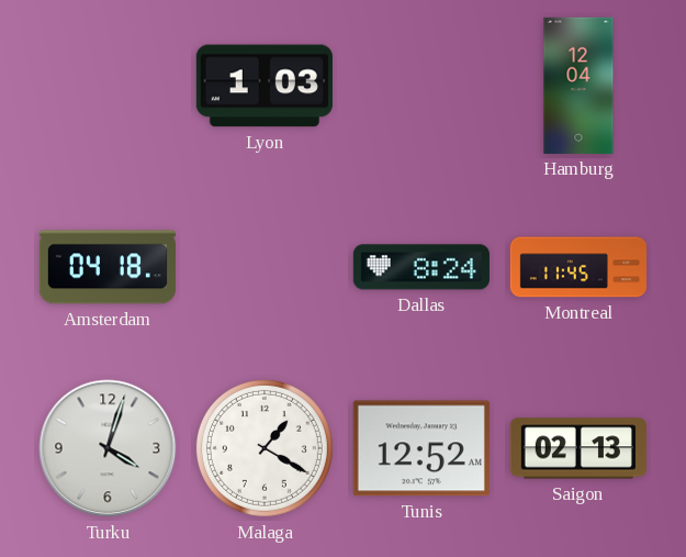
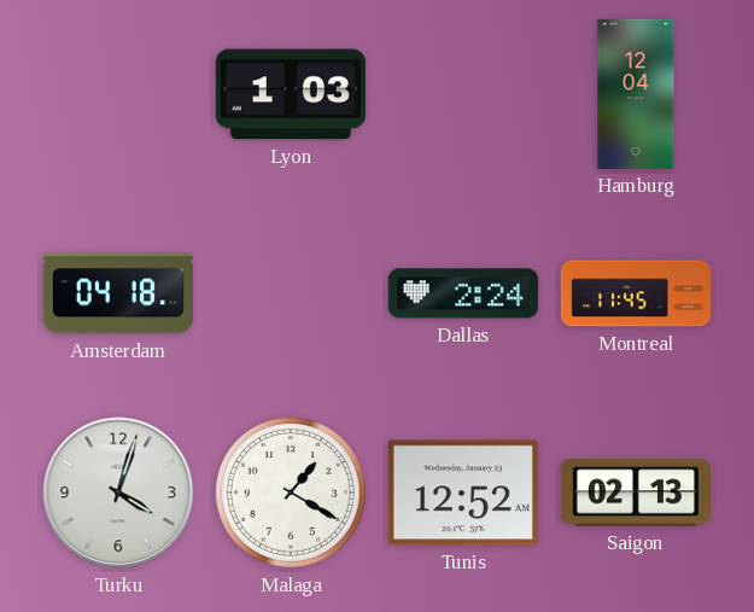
Dallas: 8:24 -> 2:24
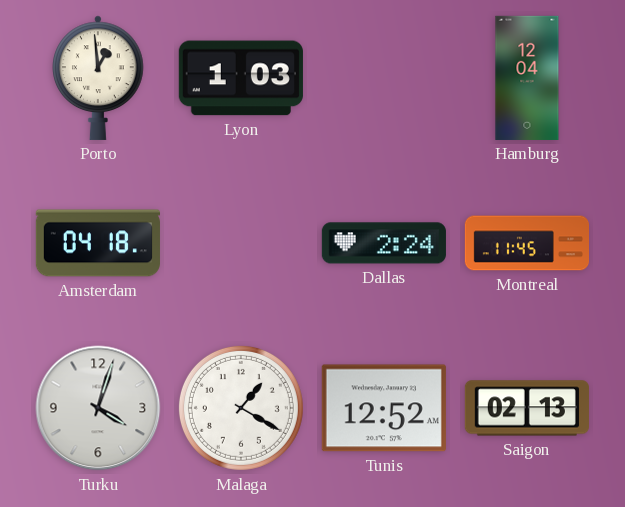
Porto: none -> 12:59
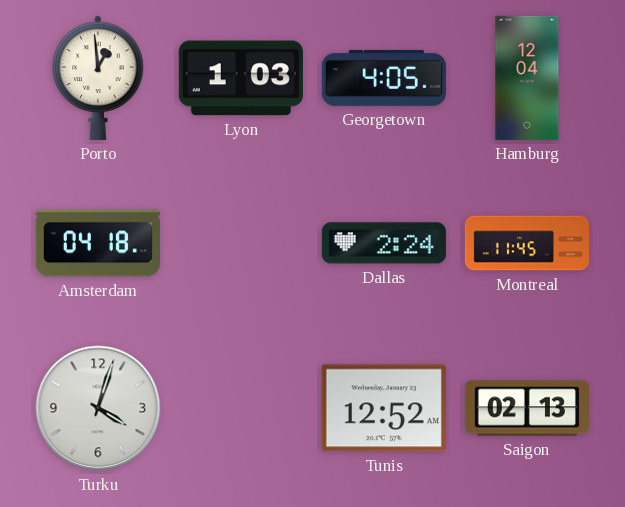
Georgetown: none -> 4:05
Malaga: 1:20 -> none
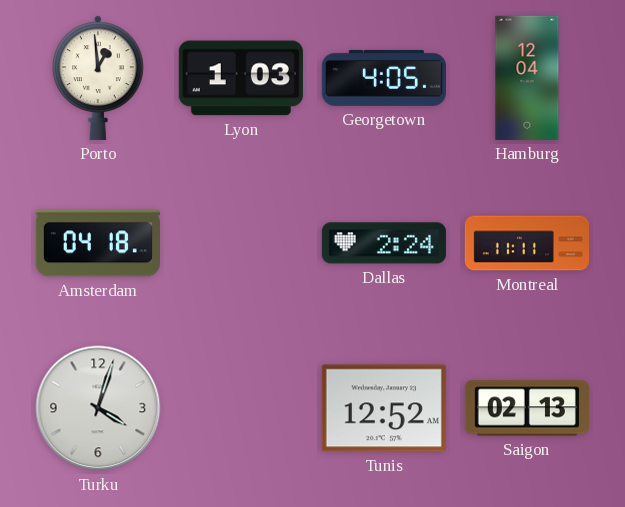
Montreal: 11:45 -> 11:11
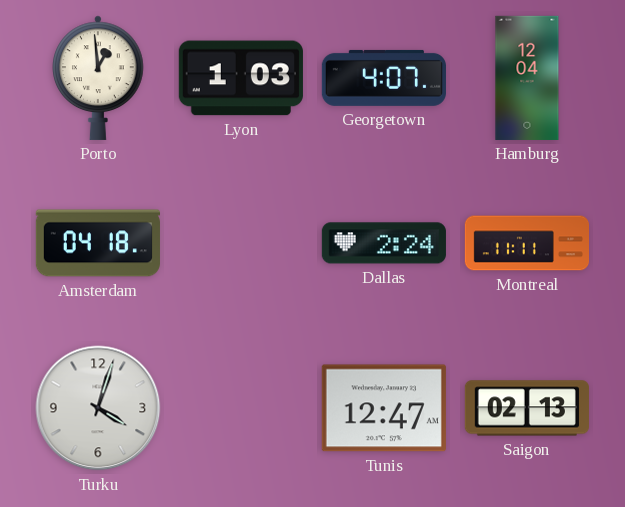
Georgetown: 4:05 -> 4:07
Tunis: 12:52 -> 12:47
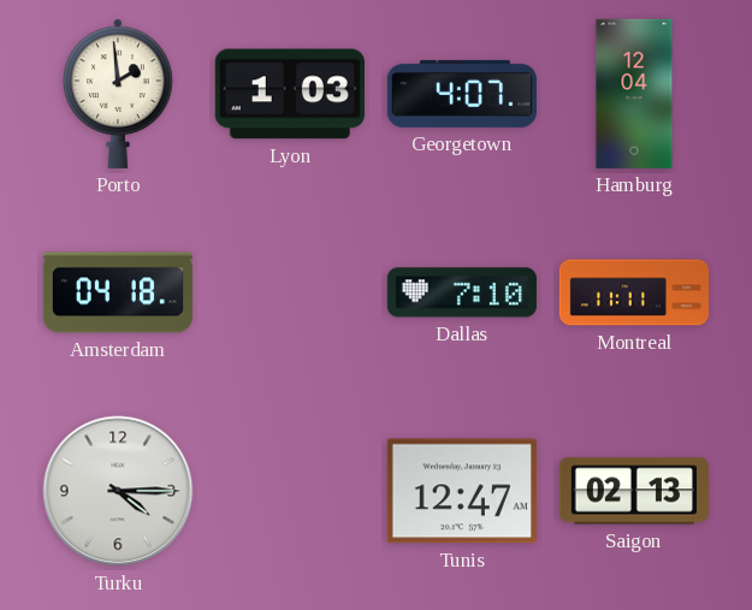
Porto: 12:59 -> 1:59
Dallas: 2:24 -> 7:10
Turku: 4:03 -> 4:15
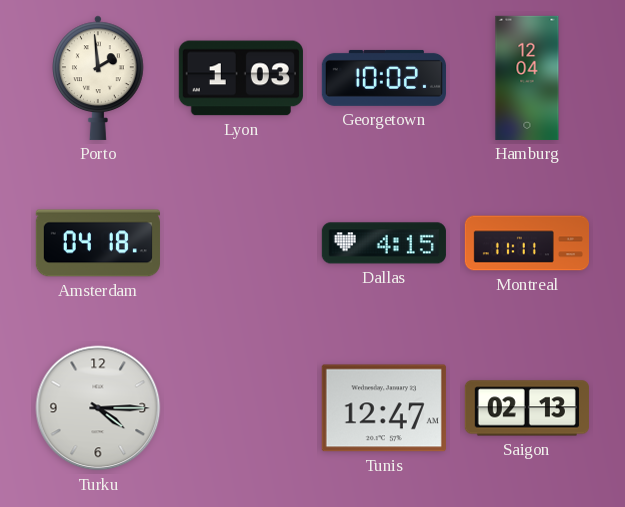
Georgetown: 4:07 -> 10:02
Dallas: 7:10 -> 4:15
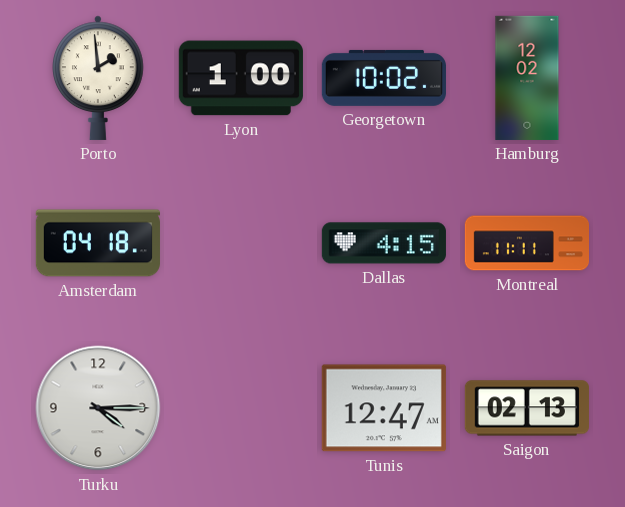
Lyon: 1:03 -> 1:00
Hamburg: 12:04 -> 12:02
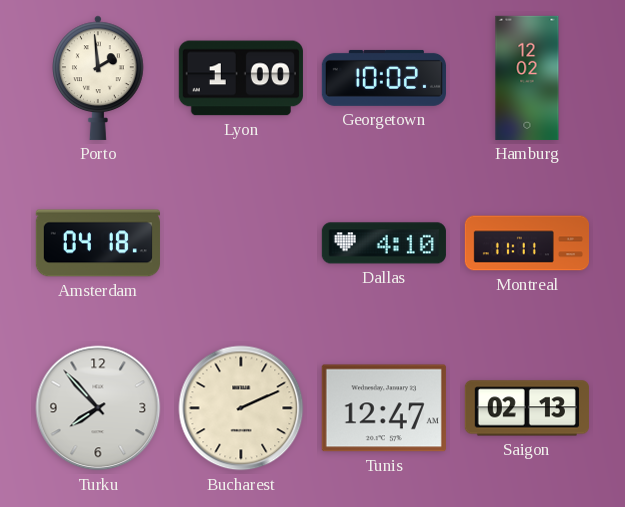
Dallas: 4:15 -> 4:10
Turku: 4:15 -> 7:53
Bucharest: none -> 2:11
